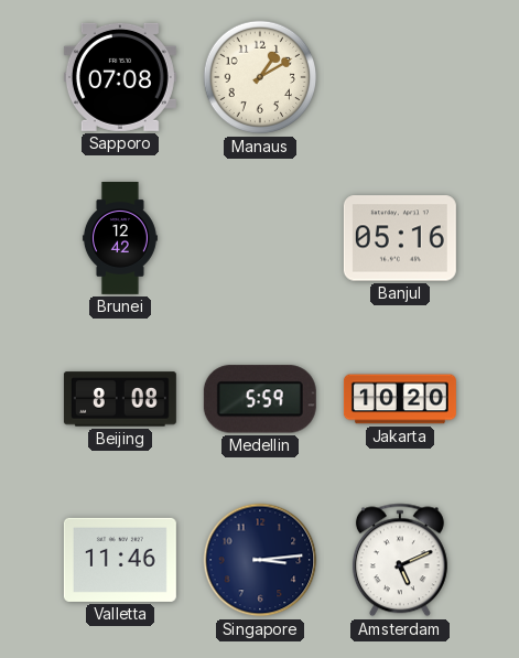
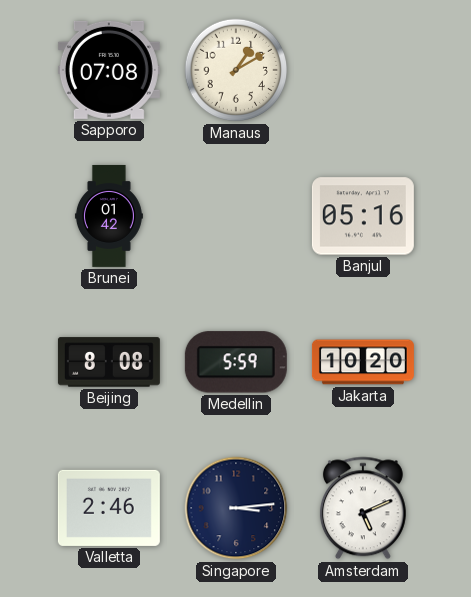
Brunei: 12:42 -> 01:42
Valletta: 11:46 -> 2:46
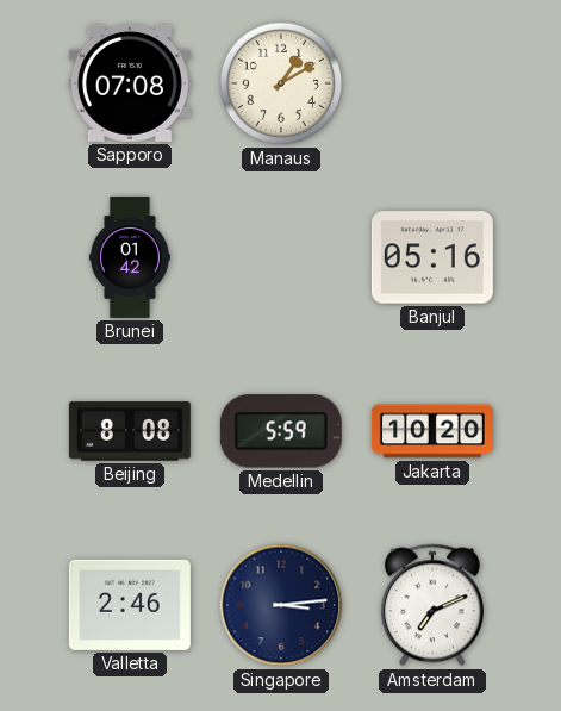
Amsterdam: 5:11 -> 7:11
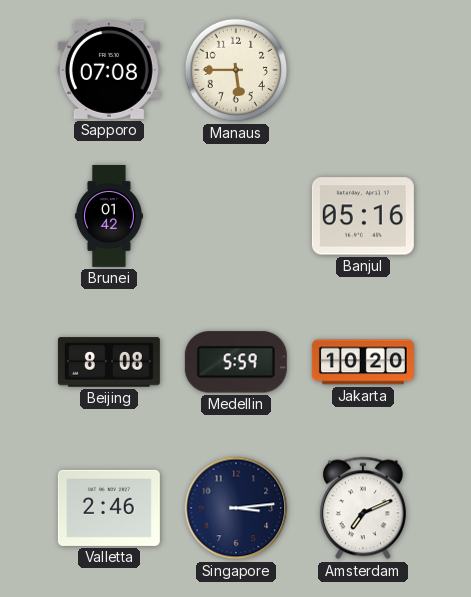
Manaus: 1:10 -> 5:45
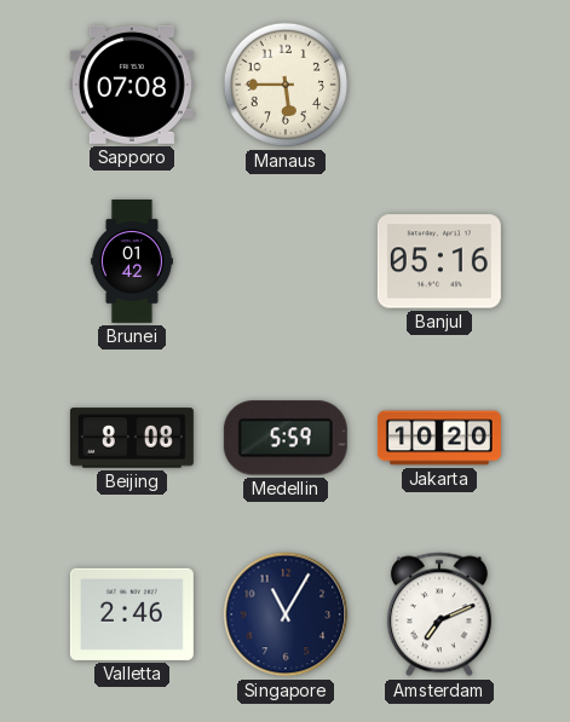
Singapore: 3:14 -> 11:05
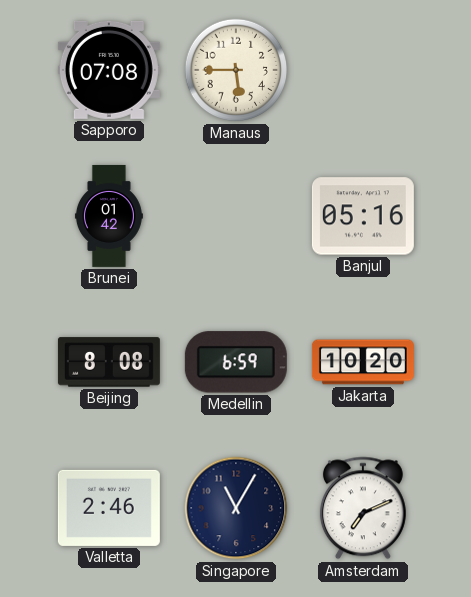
Medellin: 5:59 -> 6:59
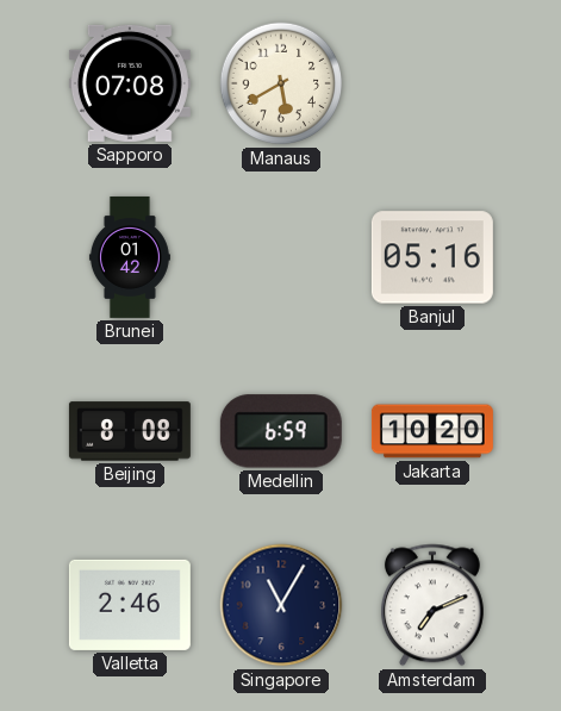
Manaus: 5:45 -> 5:40
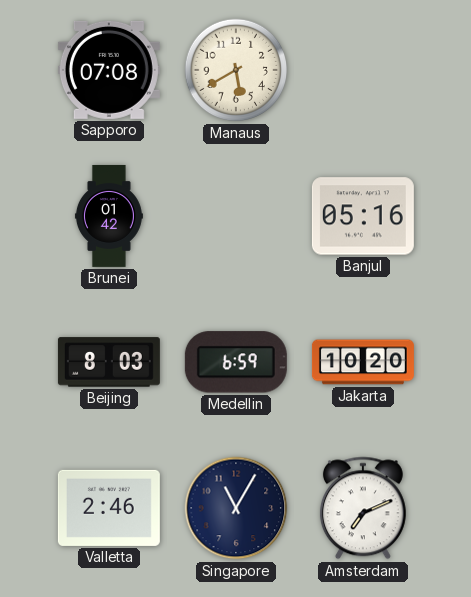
Beijing: 8:08 -> 8:03
